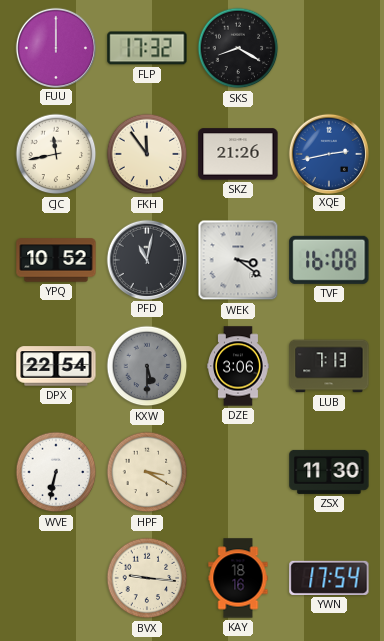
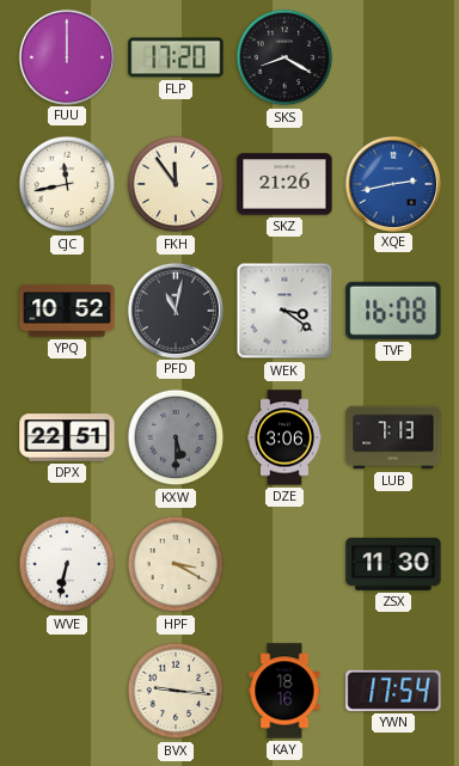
FLP: 17:32 -> 17:20
DPX: 22:54 -> 22:51
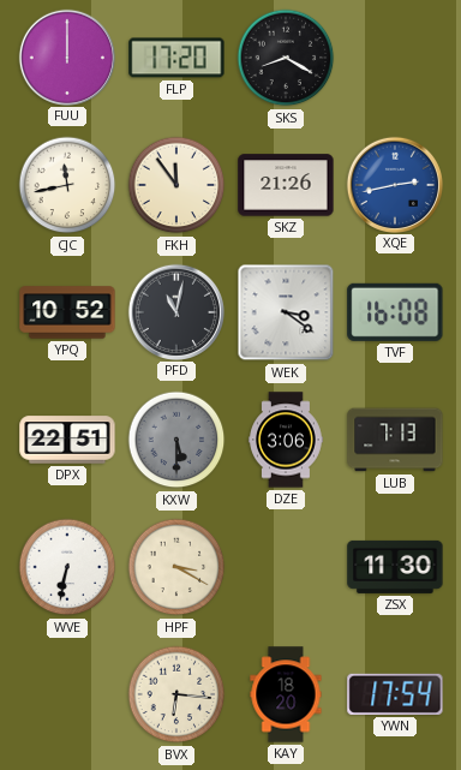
BVX: 9:16 -> 6:16
KAY: 18:16 -> 18:20
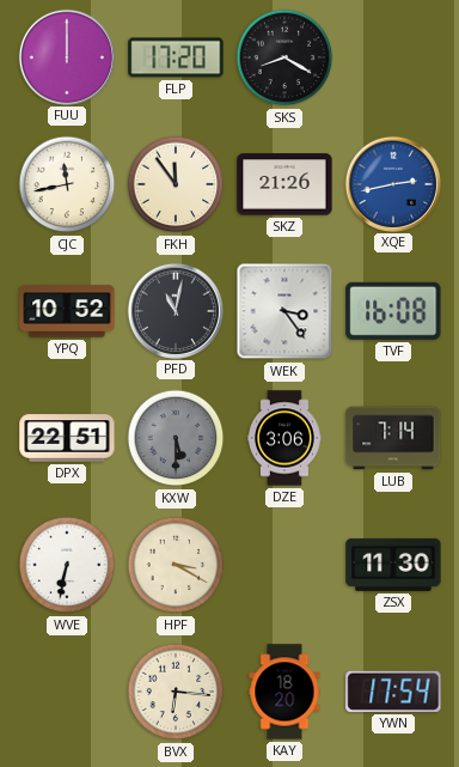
WEK: 3:21 -> 3:24
LUB: 7:13 -> 7:14
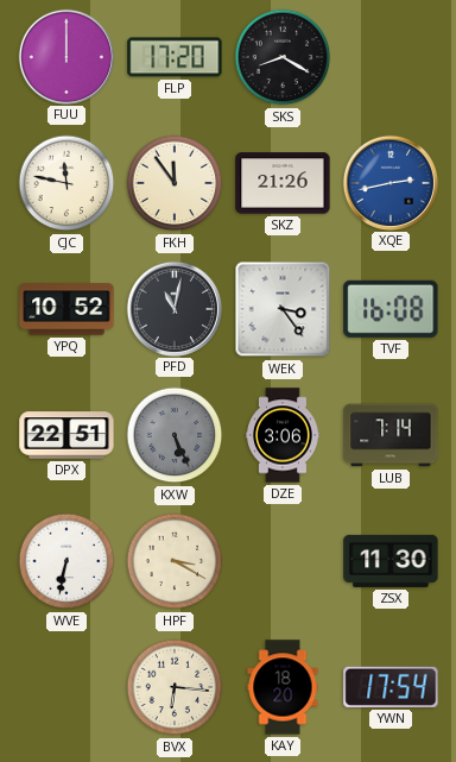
CJC: 11:43 -> 11:47
KXW: 5:30 -> 5:26
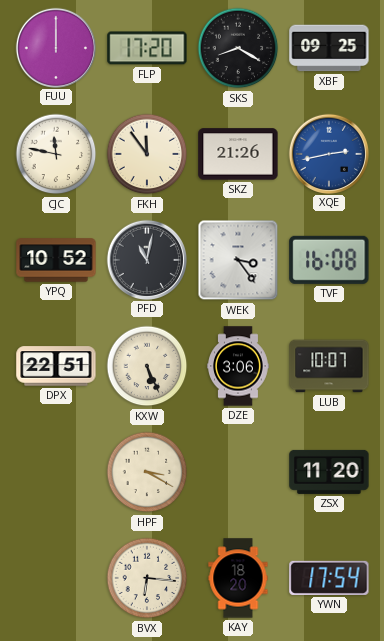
XBF: none -> 09:25
KXW dial: grey -> cream
LUB: 7:14 -> 10:07
WVE: 6:32 -> none
ZSX: 11:30 -> 11:20
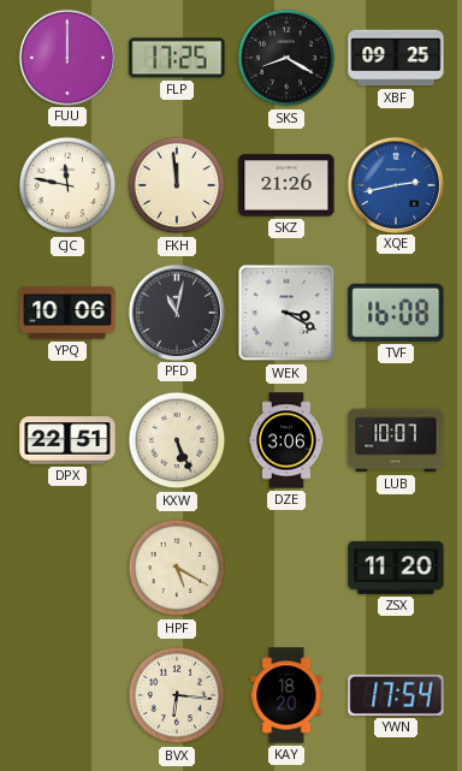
FLP: 17:20 -> 17:25
FKH: 11:54 -> 11:59
YPQ: 10:52 -> 10:06
WEK: 3:24 -> 3:20
HPF: 3:20 -> 5:20
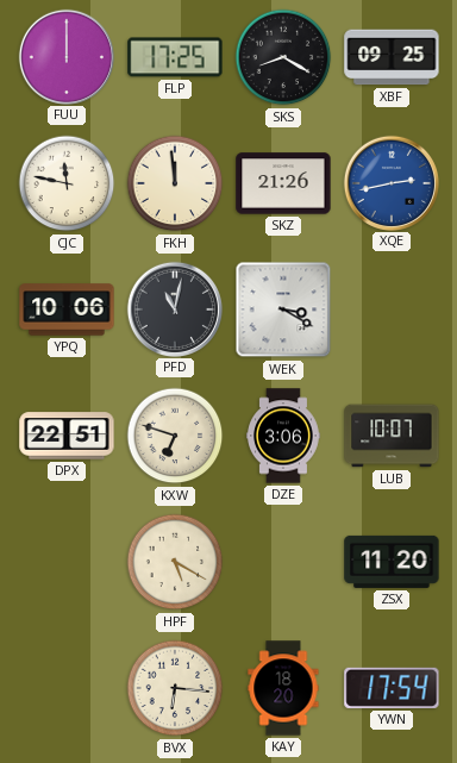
TVF: 16:08 -> none
KXW: 5:26 -> 6:48
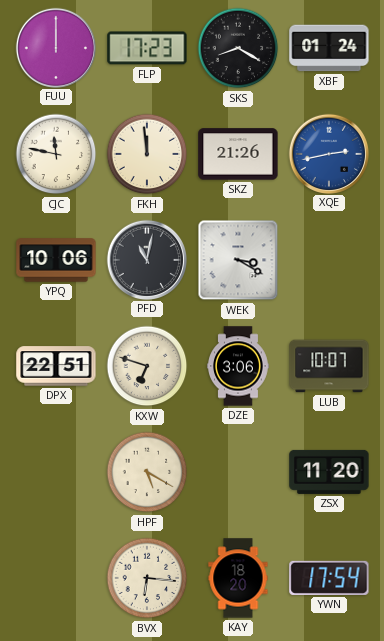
FLP: 17:25 -> 17:23
XBF: 09:25 -> 01:24
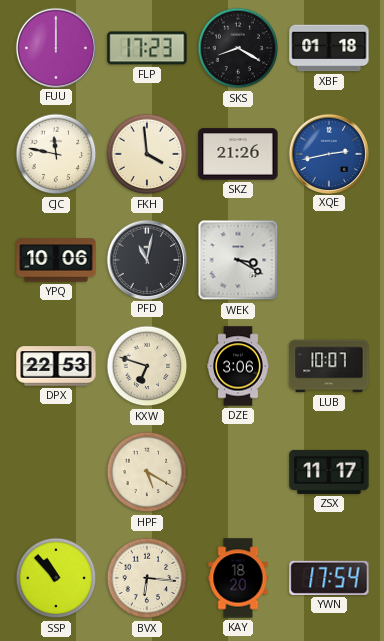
XBF: 01:24 -> 01:18
FKH: 11:59 -> 3:59
DPX: 22:51 -> 22:53
ZSX: 11:20 -> 11:17
SSP: none -> 10:53
